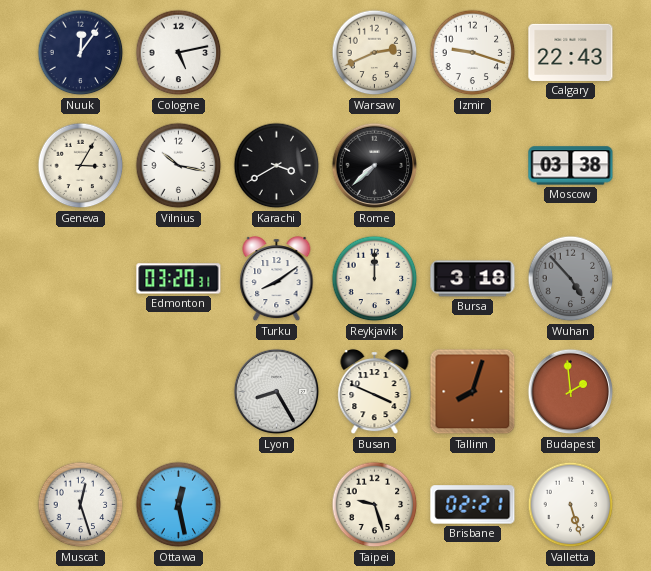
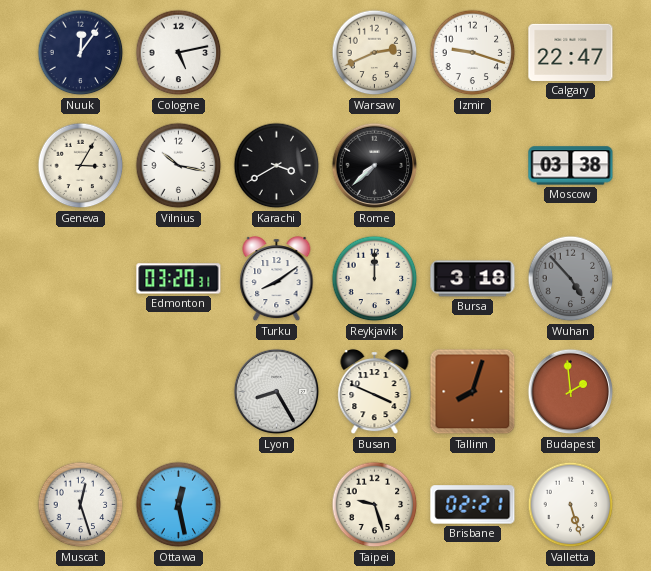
Calgary: 22:43 -> 22:47
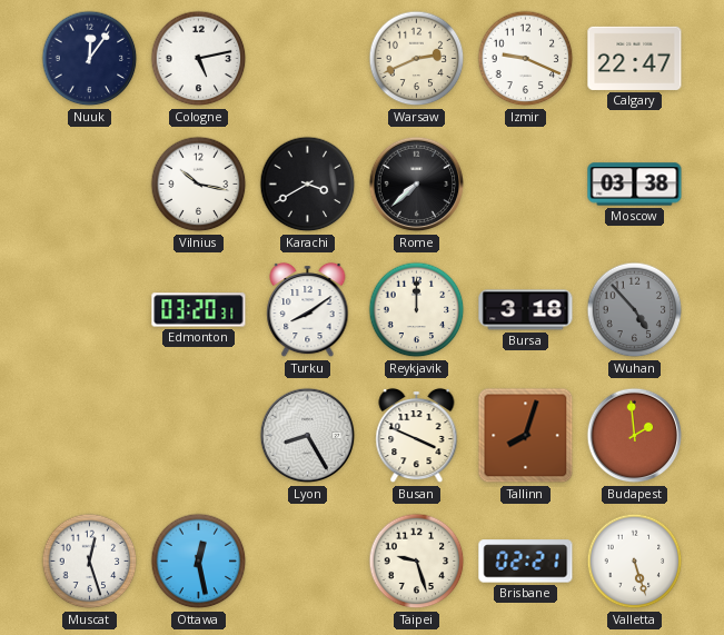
Izmir: 9:18 -> 9:19
Geneva: 3:05 -> none
